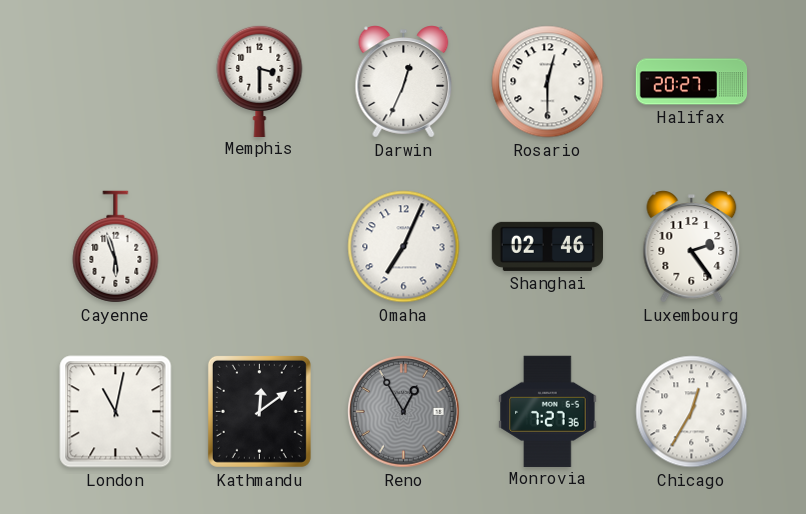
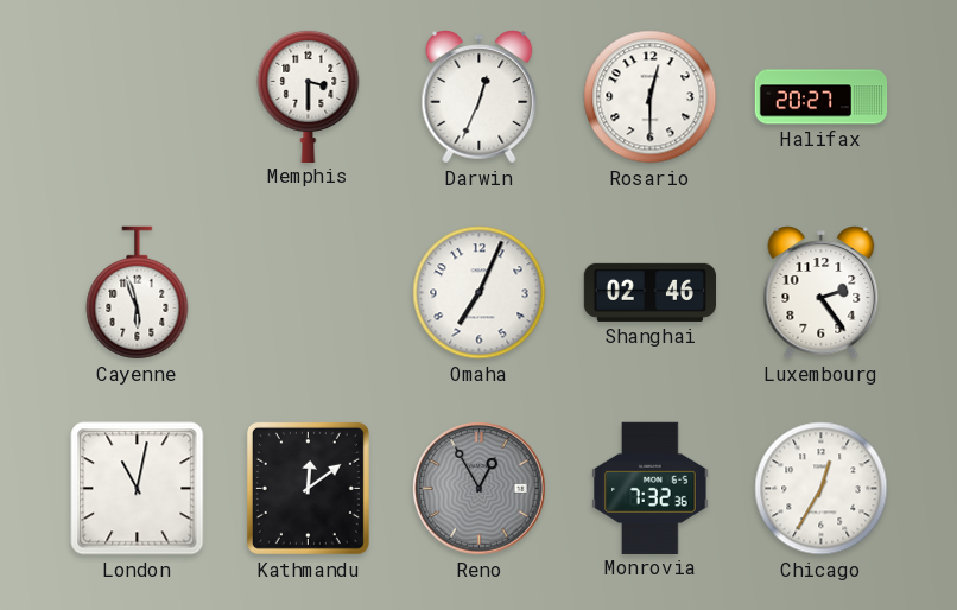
Monrovia: 7:27 -> 7:32
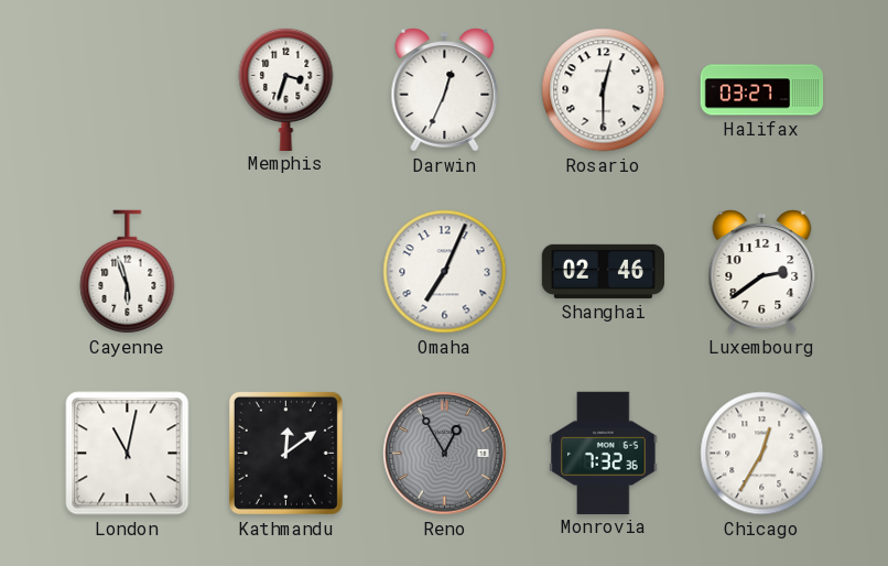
Memphis: 3:30 -> 3:33
Halifax: 20:27 -> 03:27
Luxembourg: 2:24 -> 2:39
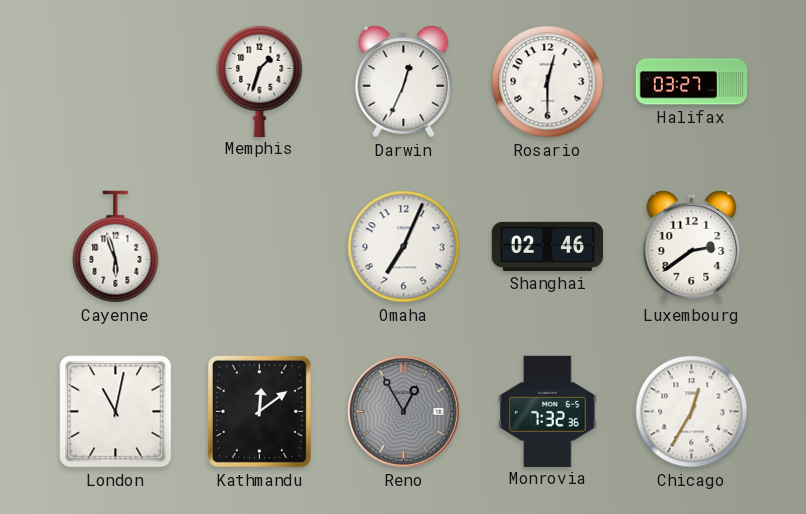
Memphis: 3:33 -> 1:33
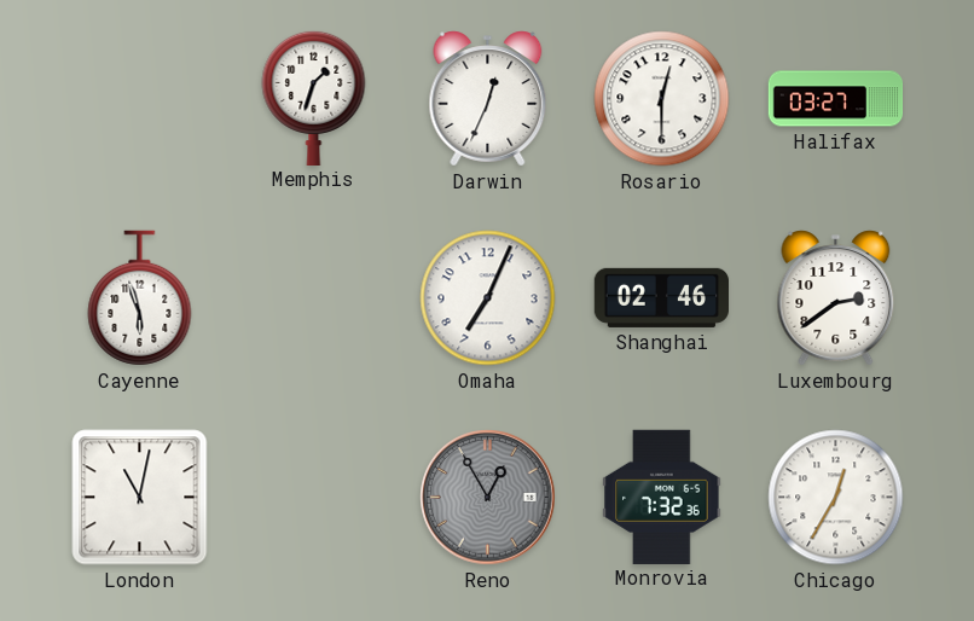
Kathmandu: 12:09 -> none
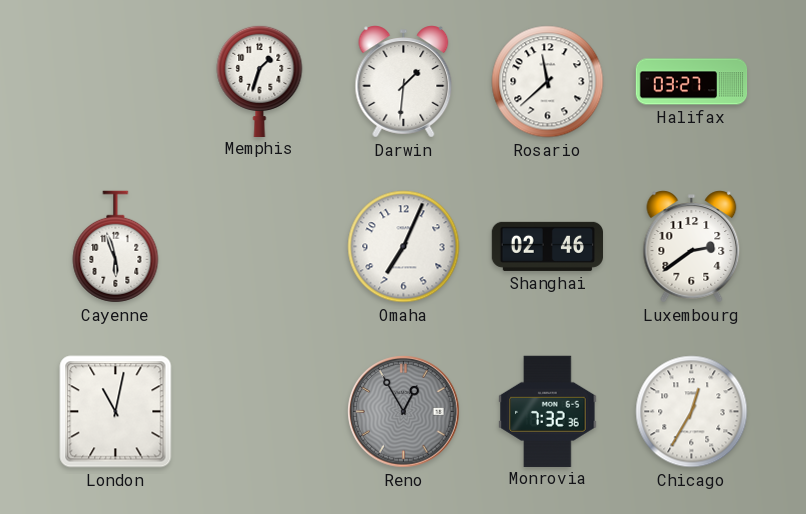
Darwin: 12:34 -> 1:31
Rosario: 12:30 -> 11:38
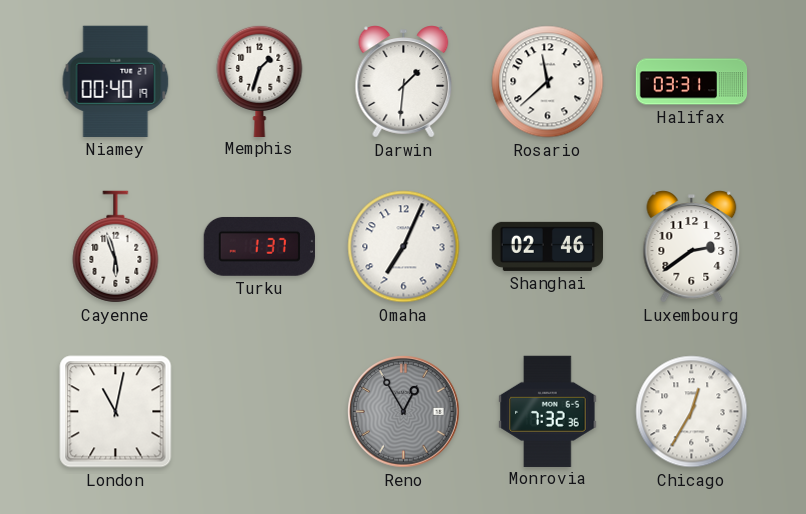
Niamey: none -> 00:40
Halifax: 03:27 -> 03:31
Turku: none -> 1:37
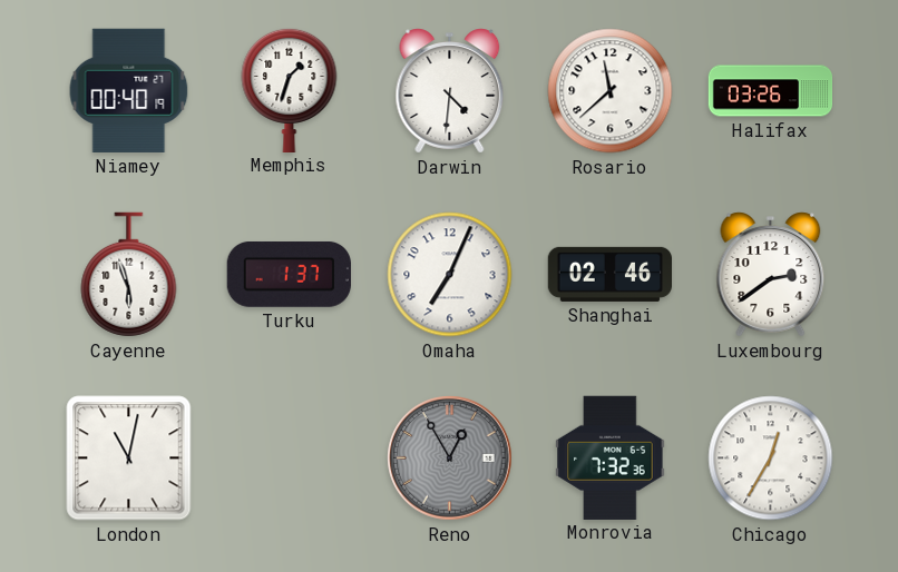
Darwin: 1:31 -> 4:31
Halifax: 03:31 -> 03:26
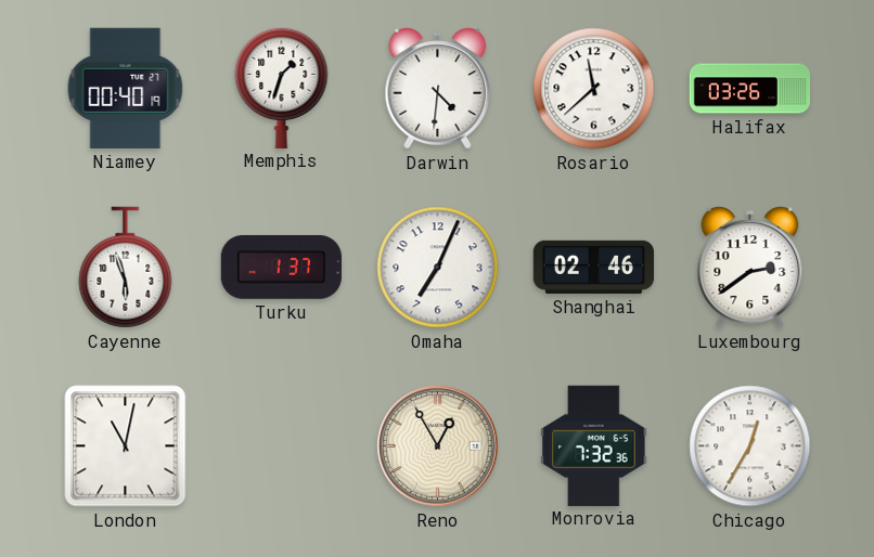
Reno dial: grey -> cream
